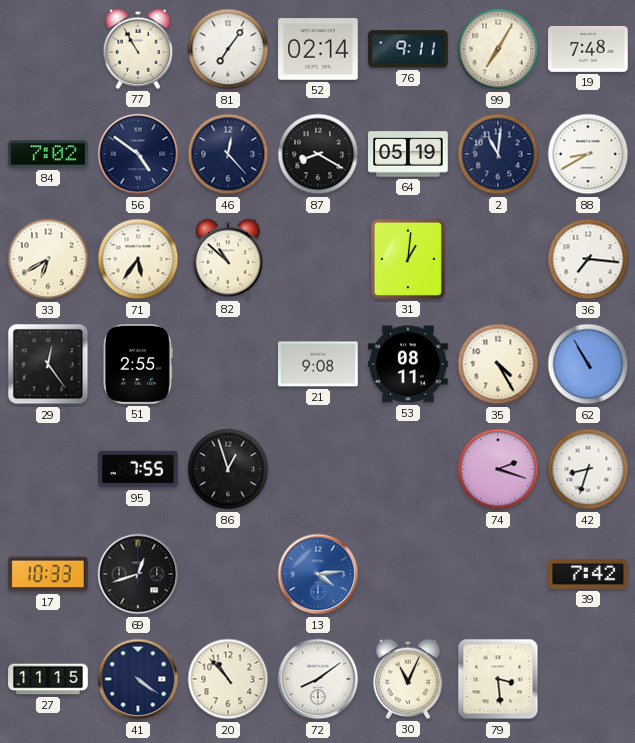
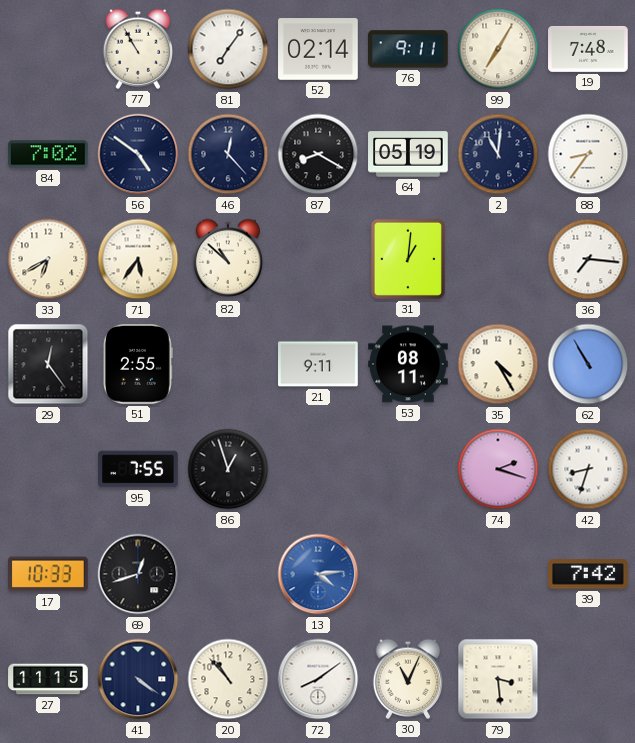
88: 8:40 -> 8:36
21: 9:08 -> 9:11
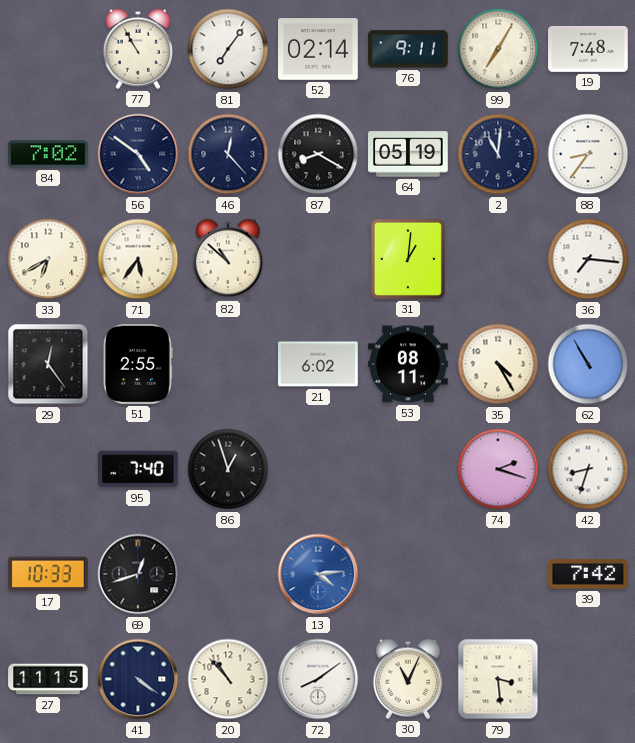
21: 9:11 -> 6:02
95: 7:55 -> 7:40
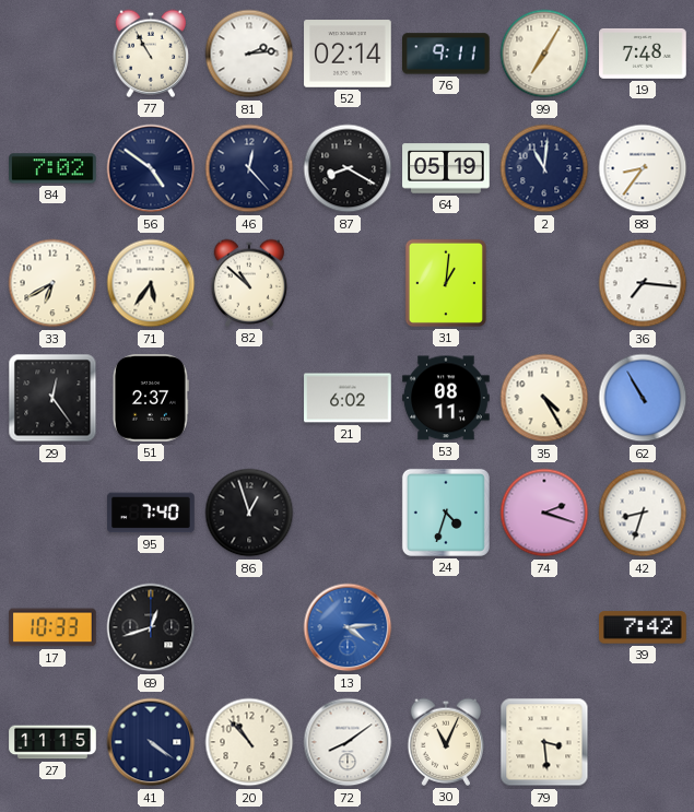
81: 7:06 -> 2:14
51: 2:55 -> 2:37
24: none -> 4:33
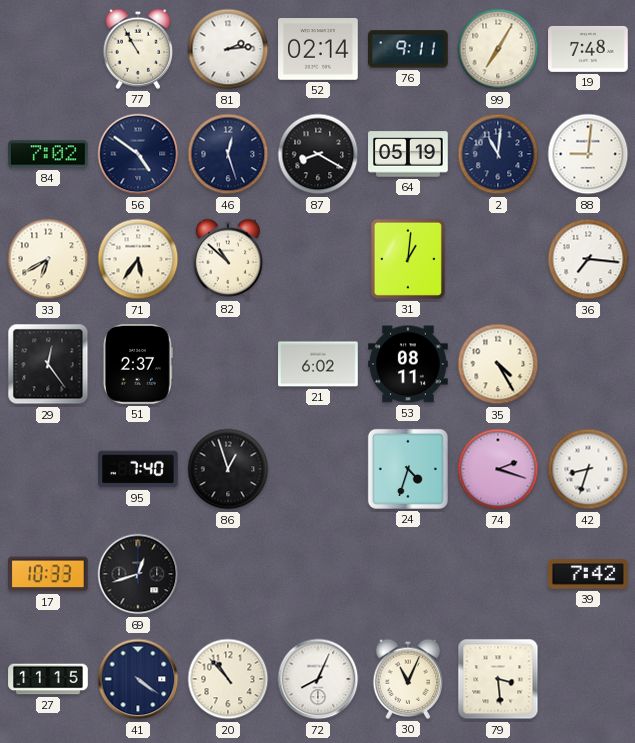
46: 12:23 -> 12:27
88: 8:36 -> 9:01
62: 10:55 -> none
13: 4:14 -> none
72: 8:09 -> 8:04
